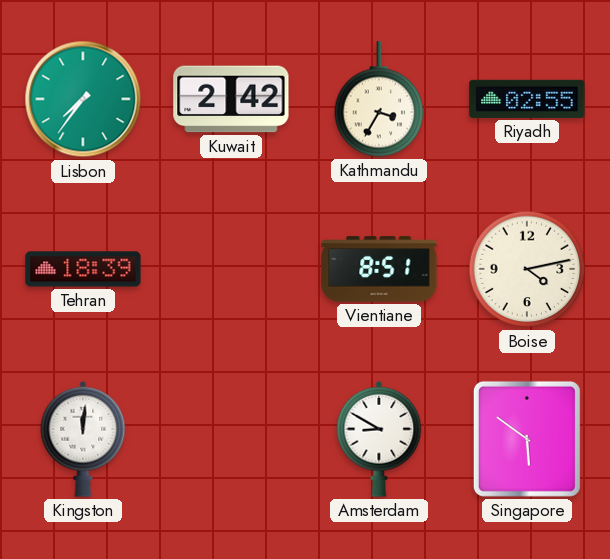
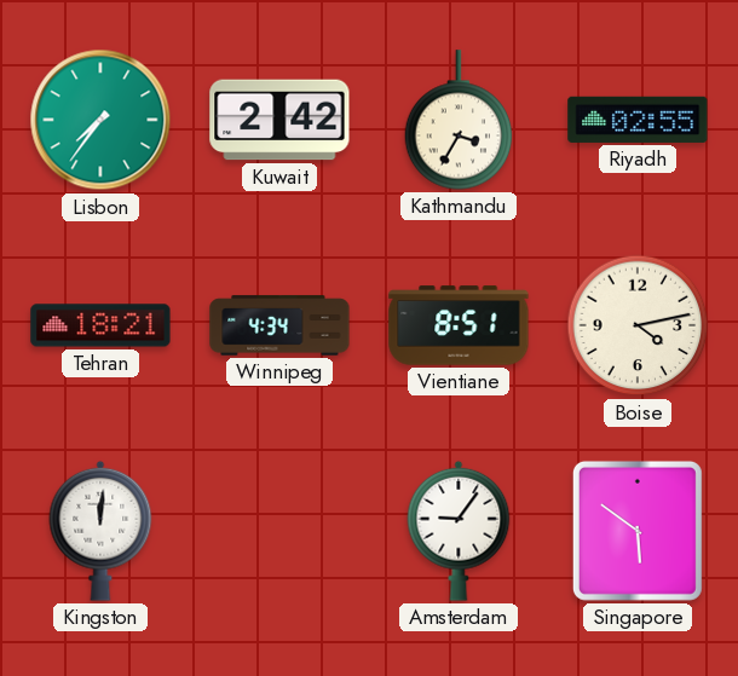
Tehran: 18:39 -> 18:21
Winnipeg: none -> 4:34
Amsterdam: 8:50 -> 9:06
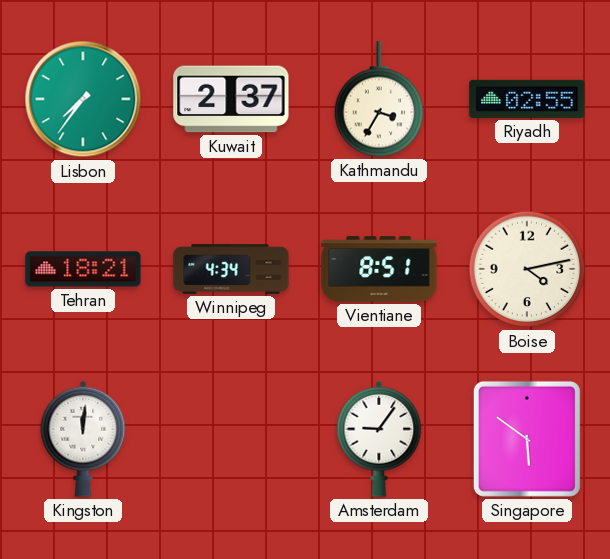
Kuwait: 2:42 -> 2:37
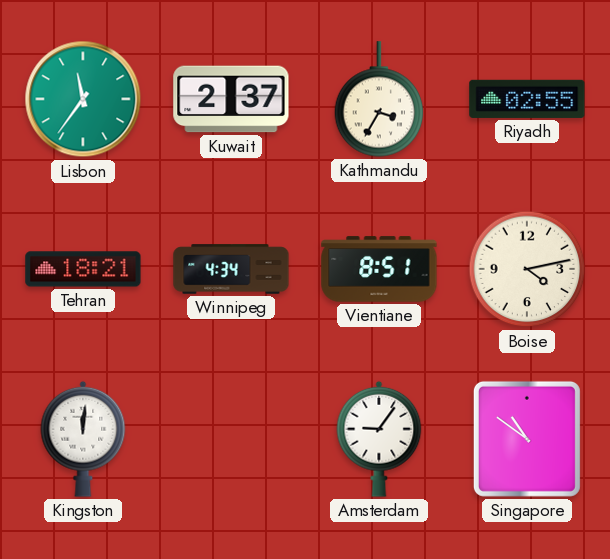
Lisbon: 7:36 -> 11:36
Singapore: 5:51 -> 10:51
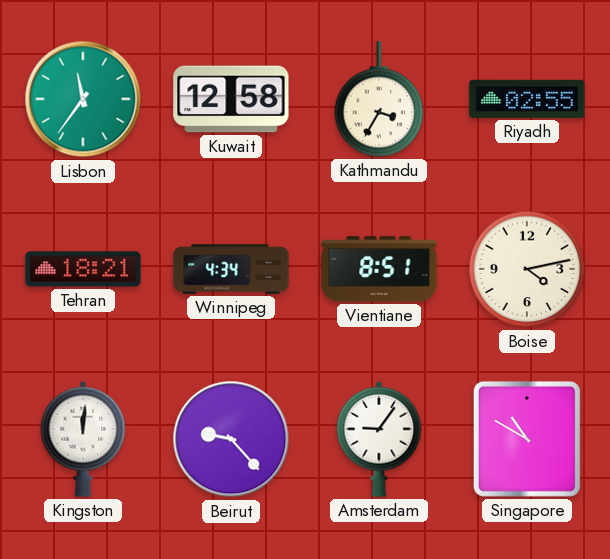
Kuwait: 2:37 -> 12:58
Beirut: none -> 9:23
Singapore: 10:51 -> 10:50
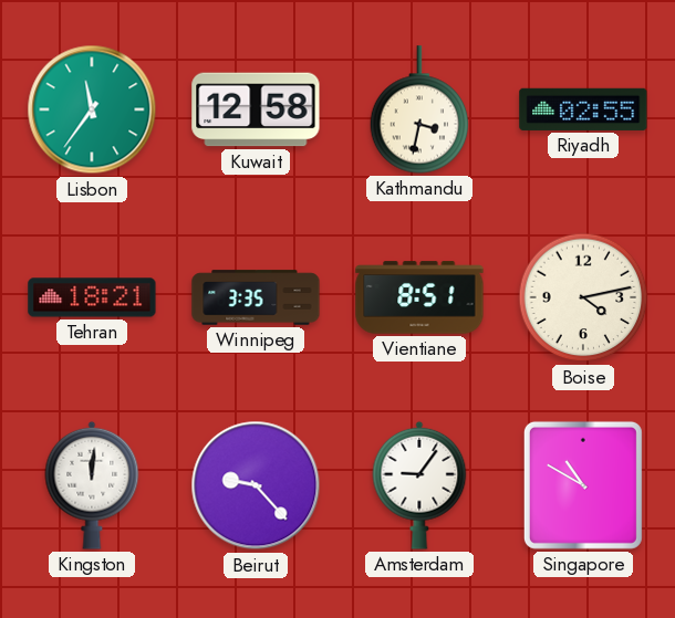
Kathmandu: 3:35 -> 3:32
Winnipeg: 4:34 -> 3:35
